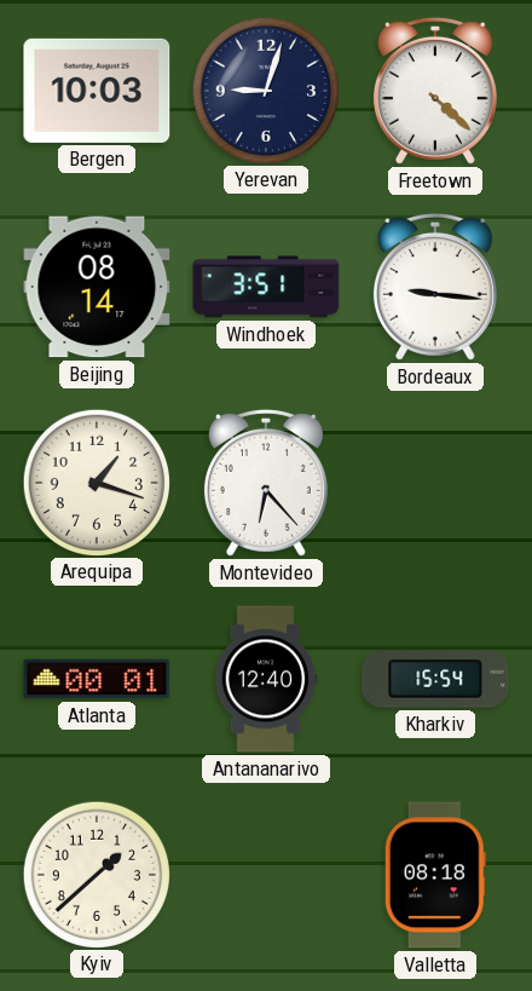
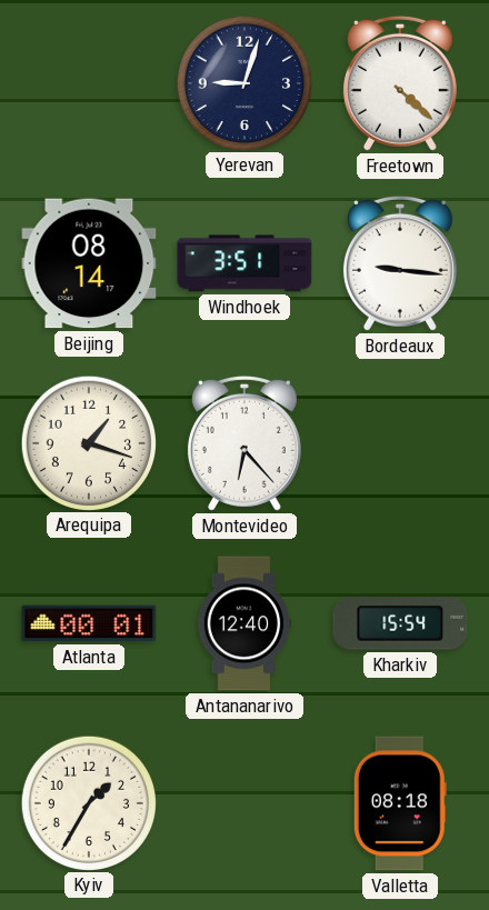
Bergen: 10:03 -> none
Kyiv: 1:38 -> 1:35
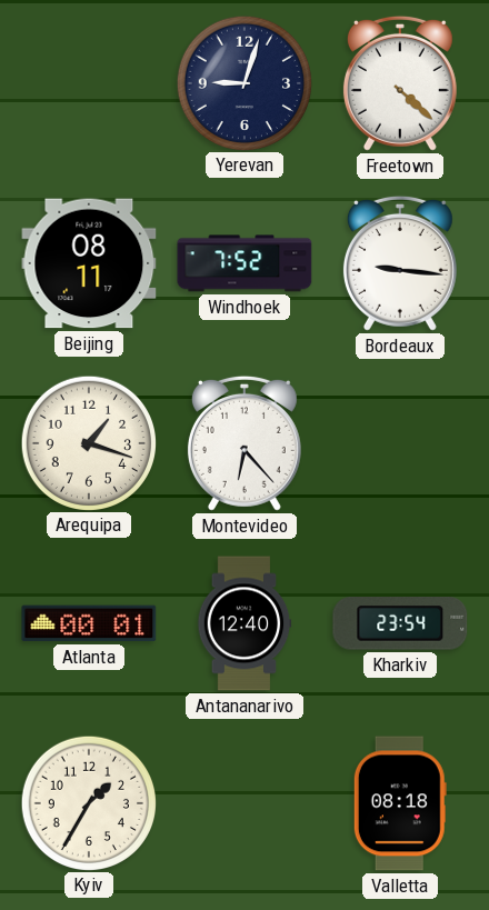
Beijing: 08:14 -> 08:11
Windhoek: 3:51 -> 7:52
Kharkiv: 15:54 -> 23:54
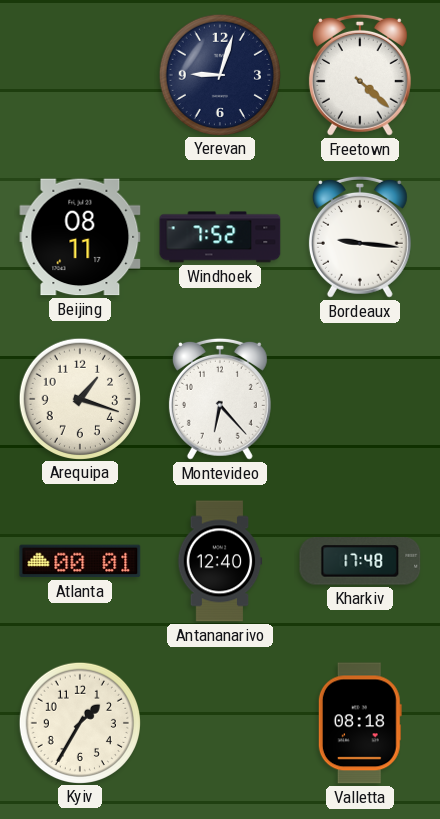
Kharkiv: 23:54 -> 17:48
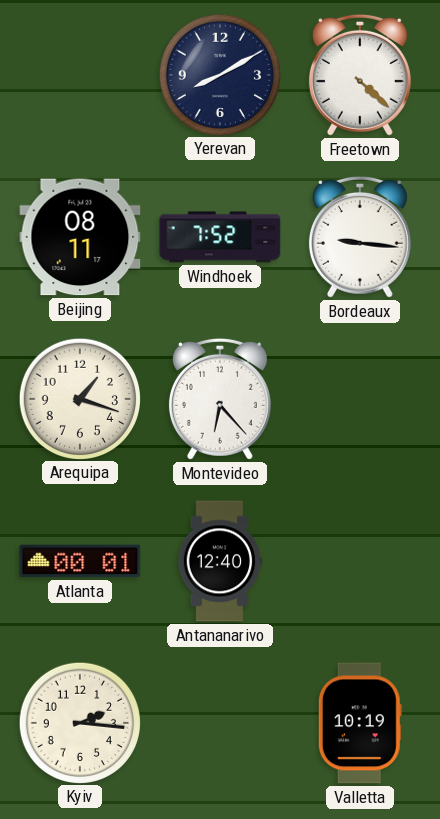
Yerevan: 9:03 -> 8:10
Kharkiv: 17:48 -> none
Kyiv: 1:35 -> 2:16
Valletta: 08:18 -> 10:19
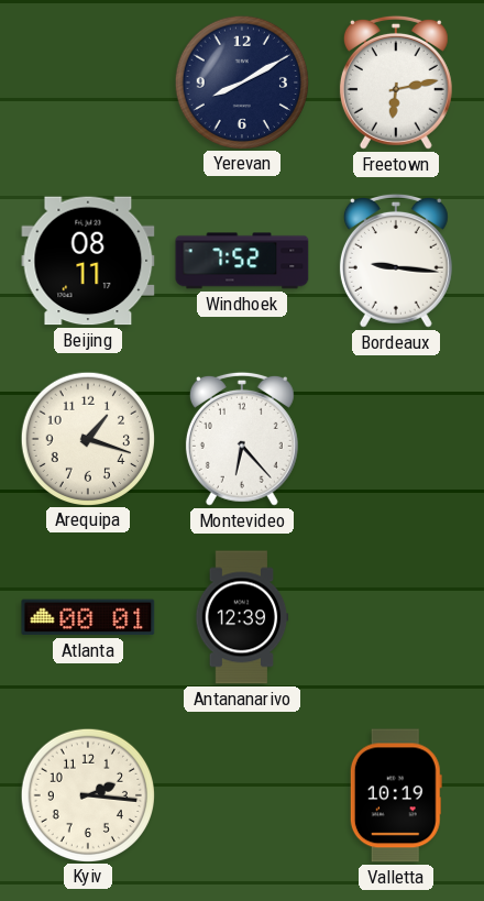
Freetown: 4:22 -> 6:13
Antananarivo: 12:40 -> 12:39
